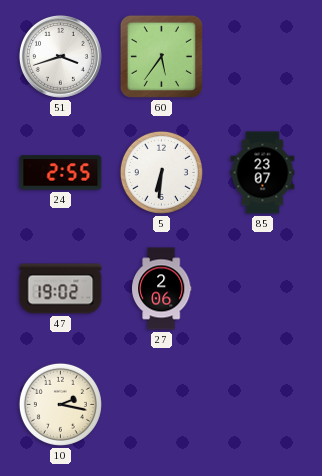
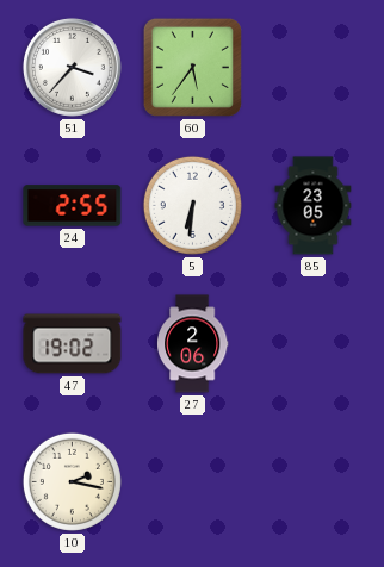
51: 3:42 -> 3:37
85: 23:07 -> 23:05
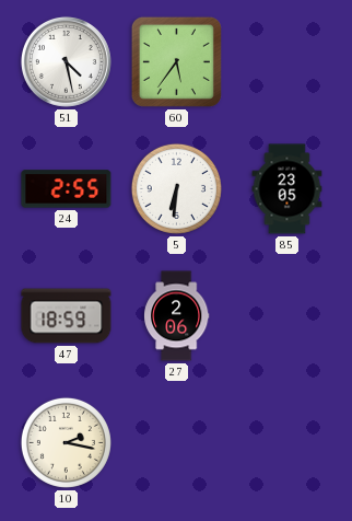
51: 3:37 -> 4:28
47: 19:02 -> 18:59
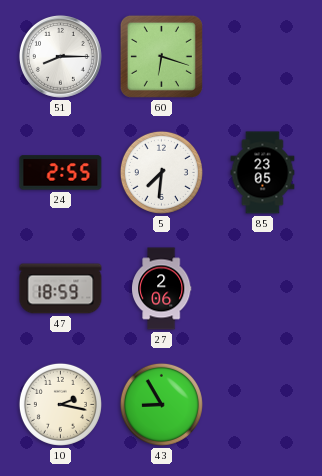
51: 4:28 -> 8:15
60: 5:36 -> 6:18
5: 6:31 -> 7:31
43: none -> 8:55
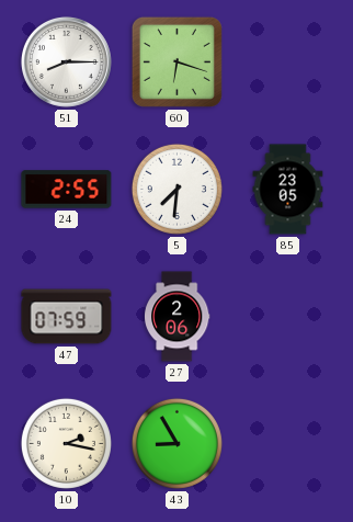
47: 18:59 -> 07:59
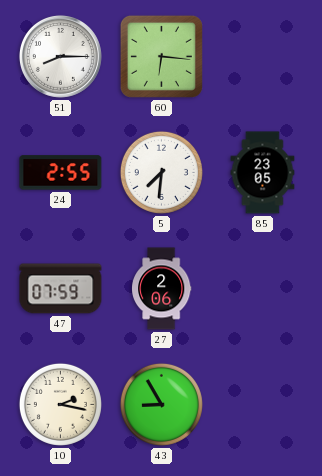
60: 6:18 -> 6:16
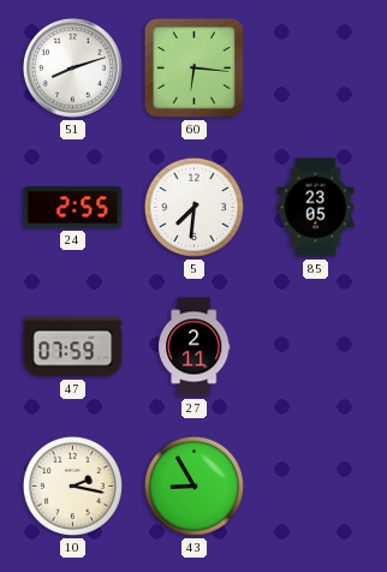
51: 8:15 -> 8:12
27: 2:06 -> 2:11
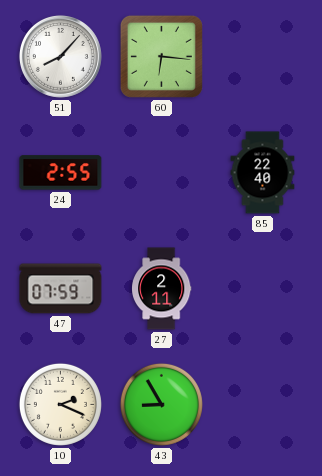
51: 8:12 -> 8:07
5: 7:31 -> none
85: 23:05 -> 22:40
10: 2:17 -> 2:19
